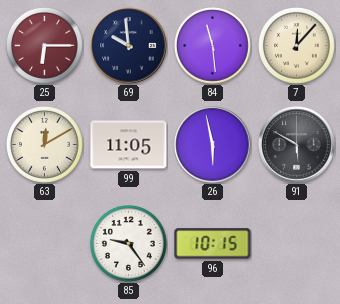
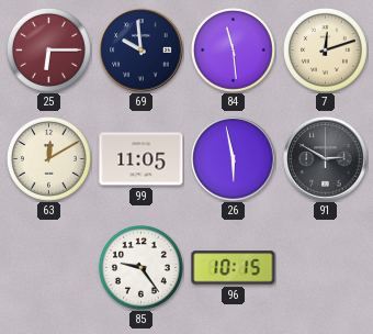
7: 12:07 -> 12:12
91: 5:50 -> 2:50
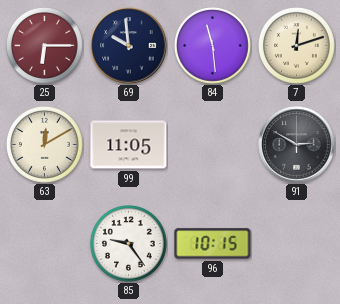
26: 5:58 -> none
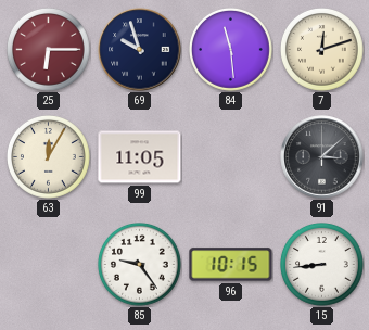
69: 9:59 -> 9:57
63: 12:10 -> 12:05
91: 2:50 -> 3:08
15: none -> 8:44
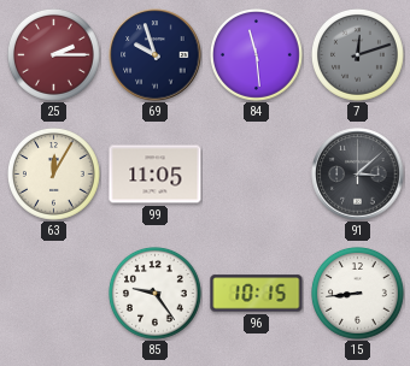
25: 6:15 -> 2:15
7 dial: cream -> grey
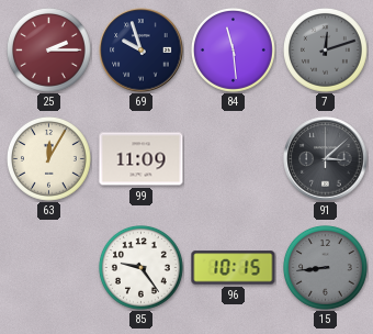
99: 11:05 -> 11:09
15 dial: white -> grey
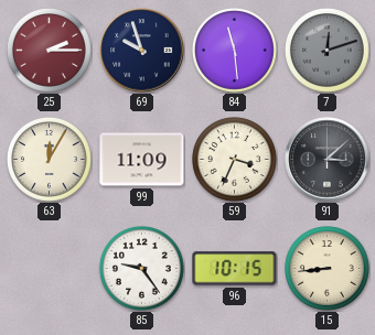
59: none -> 3:34
15 dial: grey -> cream
